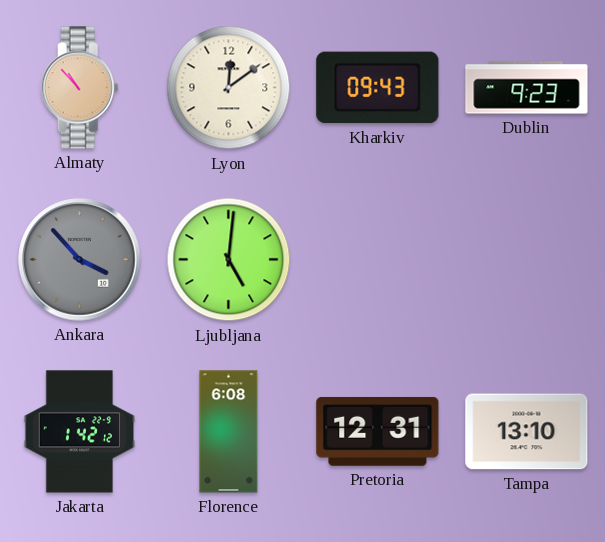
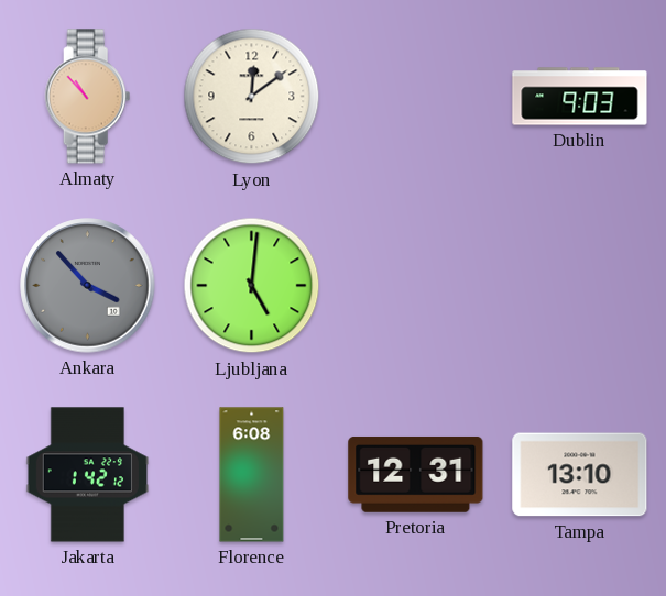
Kharkiv: 09:43 -> none
Dublin: 9:23 -> 9:03
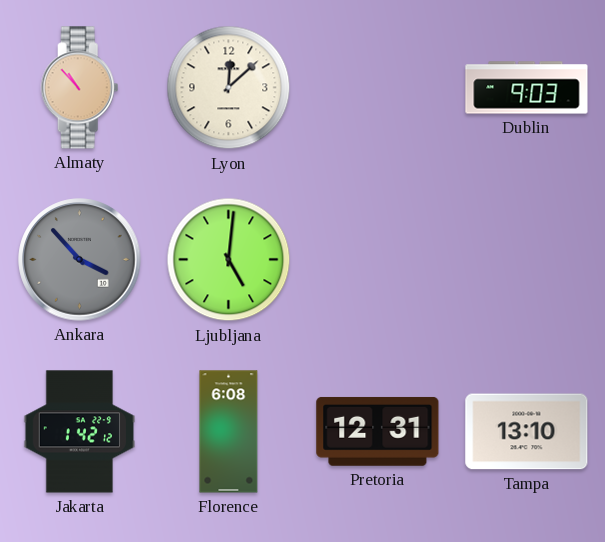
Lyon: 12:09 -> 12:08
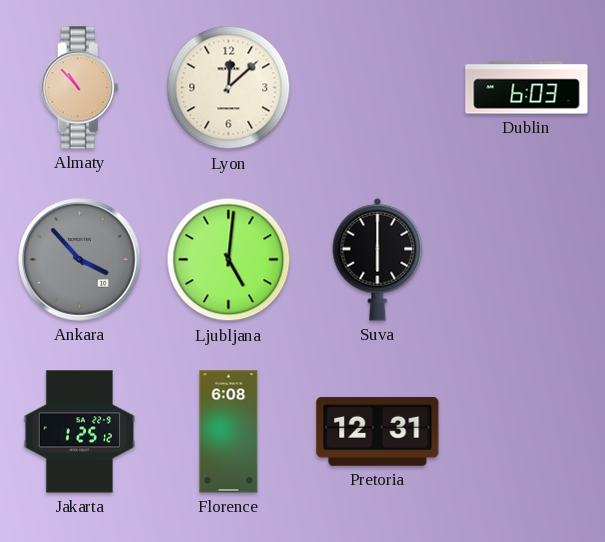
Dublin: 9:03 -> 6:03
Suva: none -> 6:00
Jakarta: 1:42 -> 1:25
Tampa: 13:10 -> none
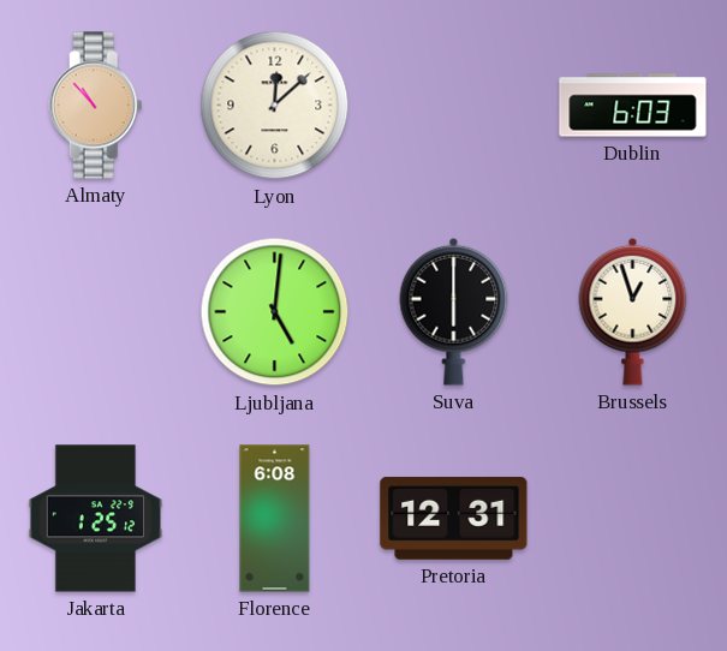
Ankara: 3:53 -> none
Brussels: none -> 12:57
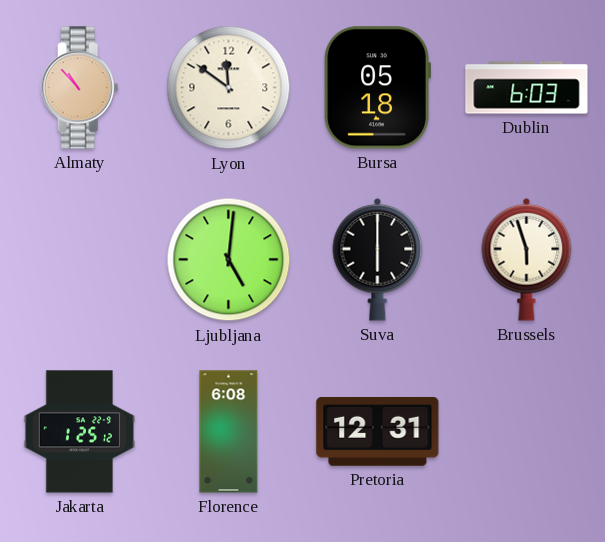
Lyon: 12:08 -> 11:51
Bursa: none -> 05:18
Brussels: 12:57 -> 5:57
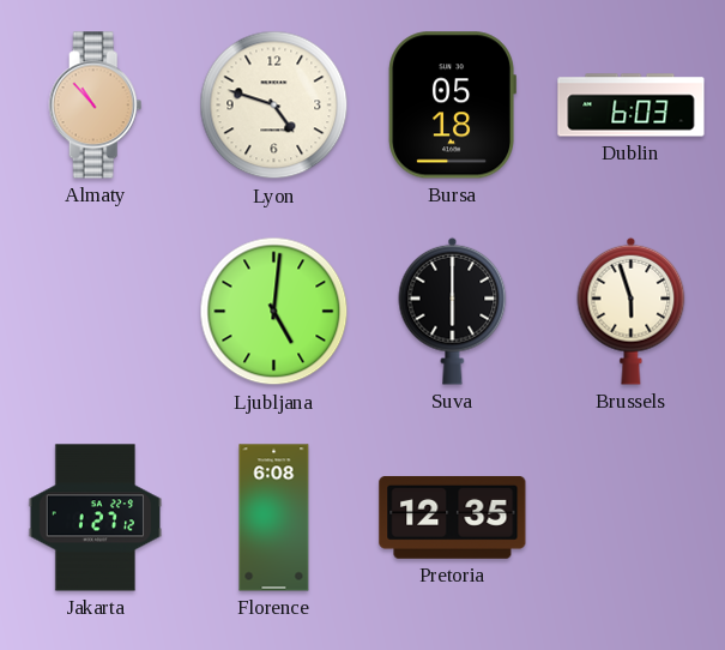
Lyon: 11:51 -> 4:48
Jakarta: 1:25 -> 1:27
Pretoria: 12:31 -> 12:35
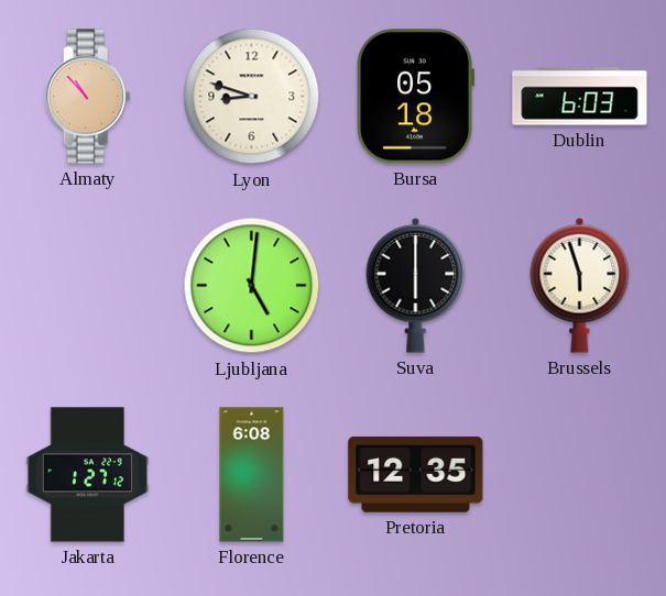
Lyon: 4:48 -> 8:48
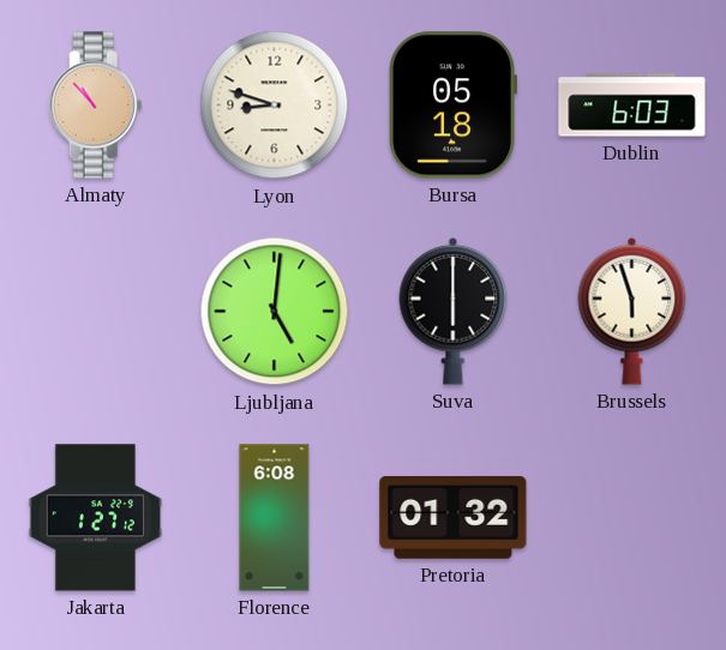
Pretoria: 12:35 -> 01:32
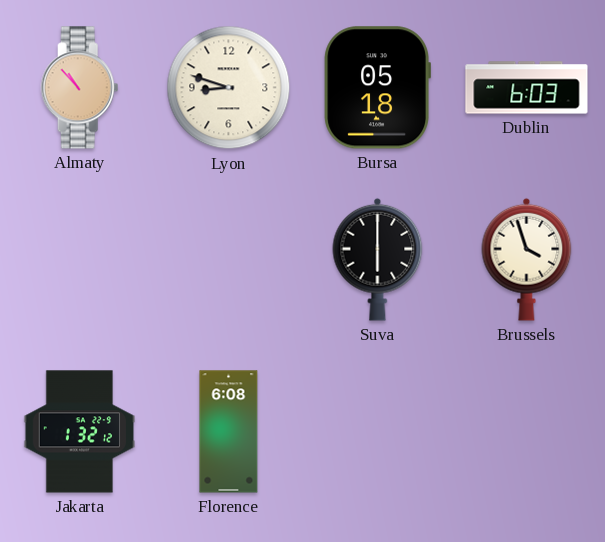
Ljubljana: 5:01 -> none
Brussels: 5:57 -> 3:57
Jakarta: 1:27 -> 1:32
Pretoria: 01:32 -> none
